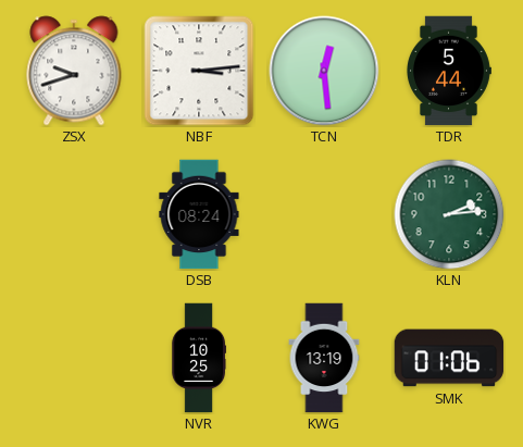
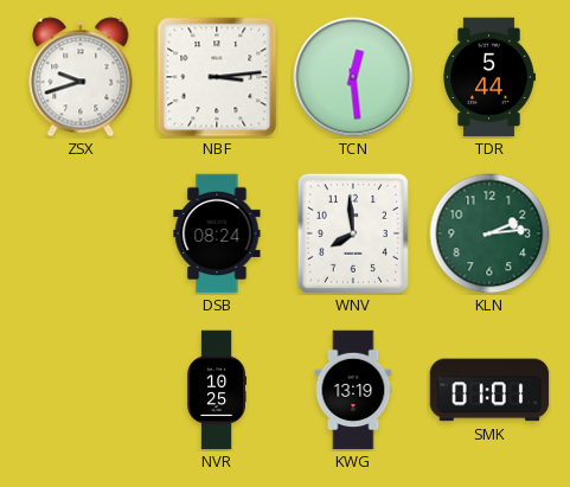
WNV: none -> 7:59
SMK: 01:06 -> 01:01
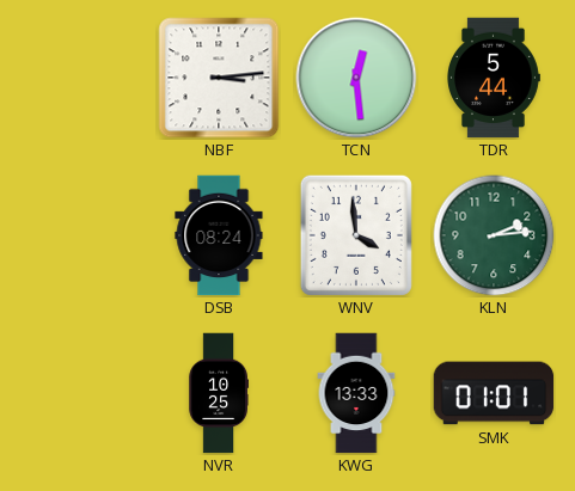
ZSX: 9:42 -> none
WNV: 7:59 -> 3:59
KWG: 13:19 -> 13:33
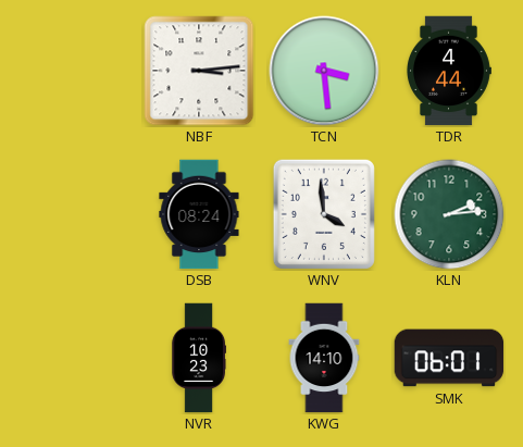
TCN: 12:29 -> 3:29
TDR: 5:44 -> 4:44
NVR: 10:25 -> 10:23
KWG: 13:33 -> 14:10
SMK: 01:01 -> 06:01
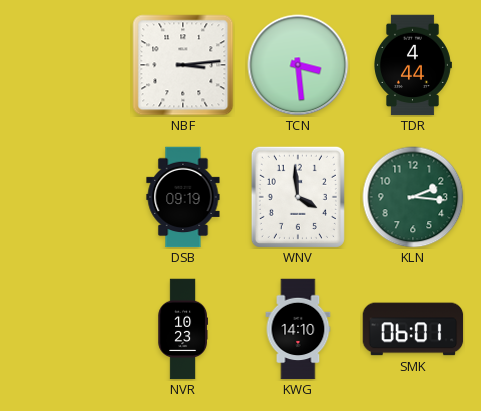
DSB: 08:24 -> 09:19
KLN: 2:14 -> 2:16
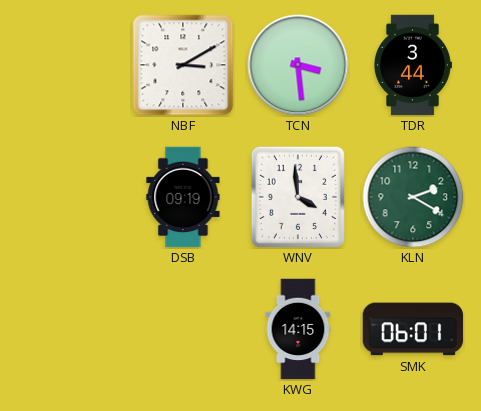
NBF: 3:14 -> 3:10
TDR: 4:44 -> 3:44
KLN: 2:16 -> 2:20
NVR: 10:23 -> none
KWG: 14:10 -> 14:15
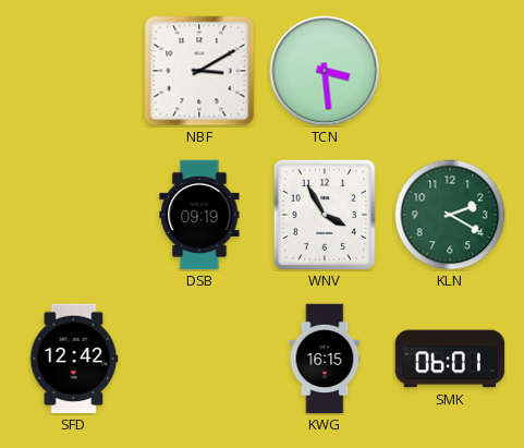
TDR: 3:44 -> none
WNV: 3:59 -> 3:55
SFD: none -> 12:42
KWG: 14:15 -> 16:15
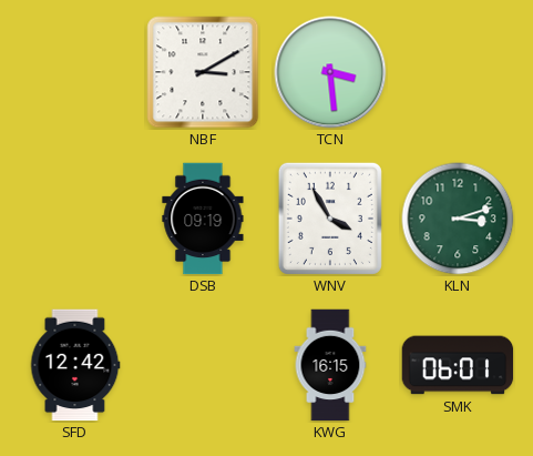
KLN: 2:20 -> 3:12
